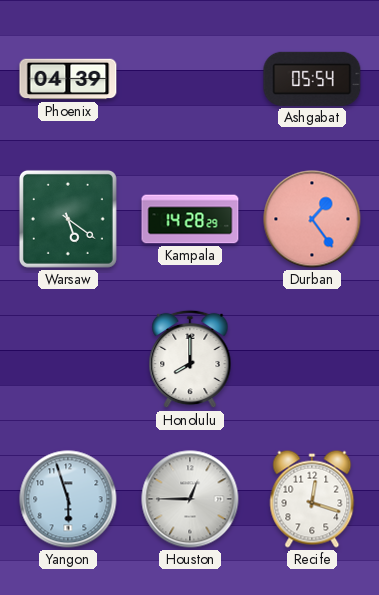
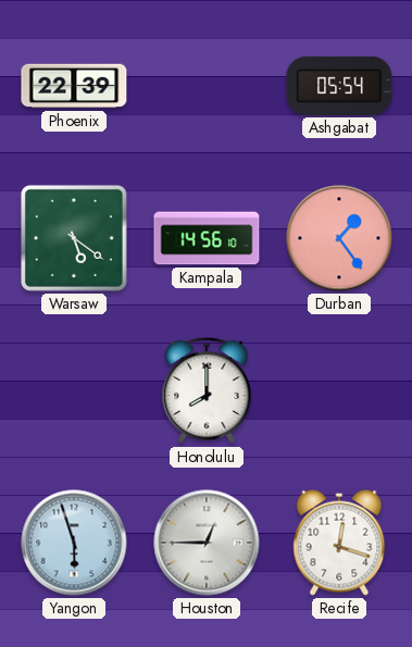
Phoenix: 04:39 -> 22:39
Kampala: 14:28 -> 14:56
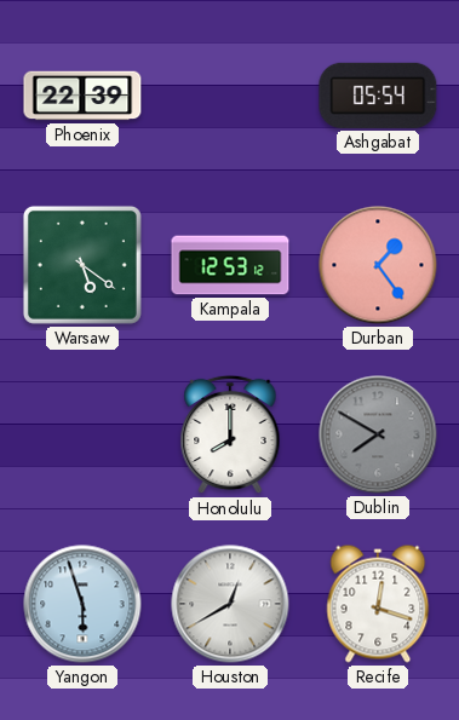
Kampala: 14:56 -> 12:53
Dublin: none -> 7:50
Houston: 12:45 -> 12:40
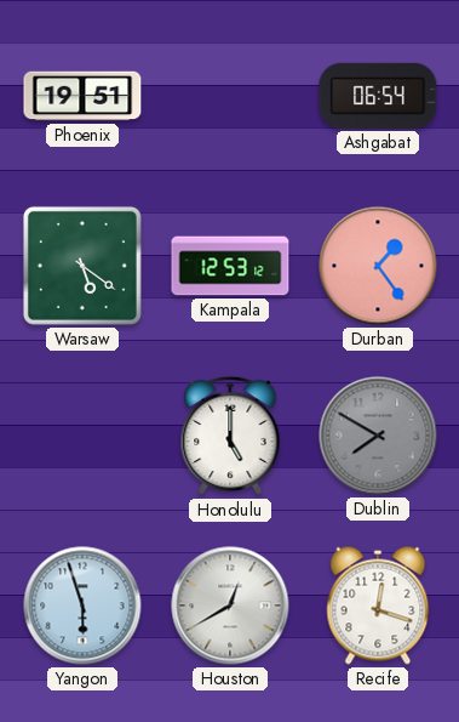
Phoenix: 22:39 -> 19:51
Ashgabat: 05:54 -> 06:54
Honolulu: 8:00 -> 5:00
